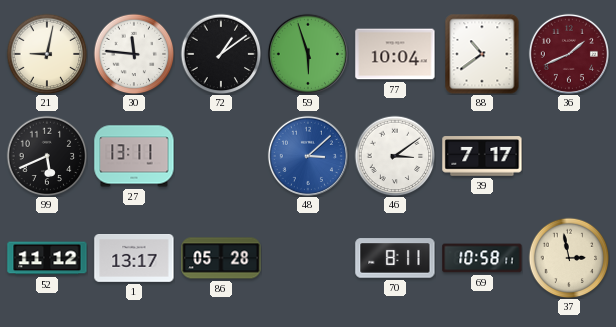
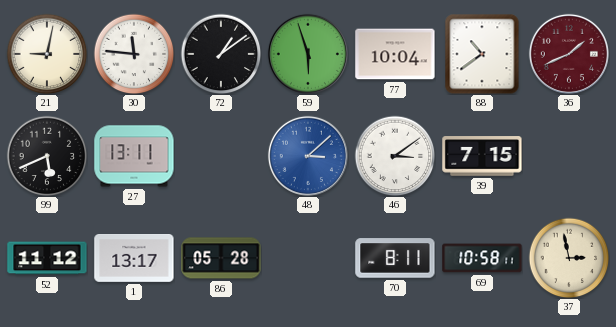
39: 7:17 -> 7:15
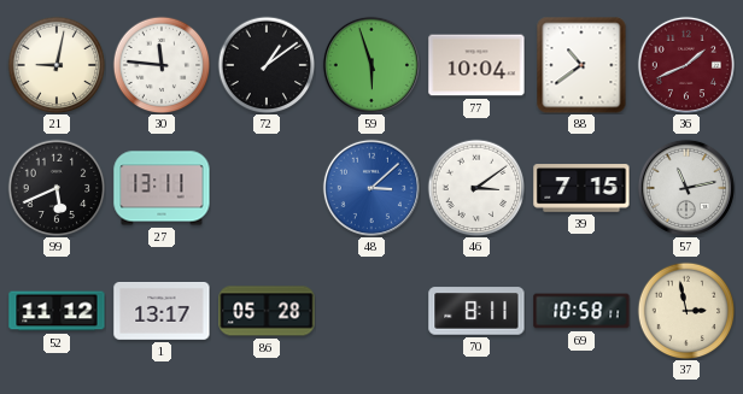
57: none -> 11:13
